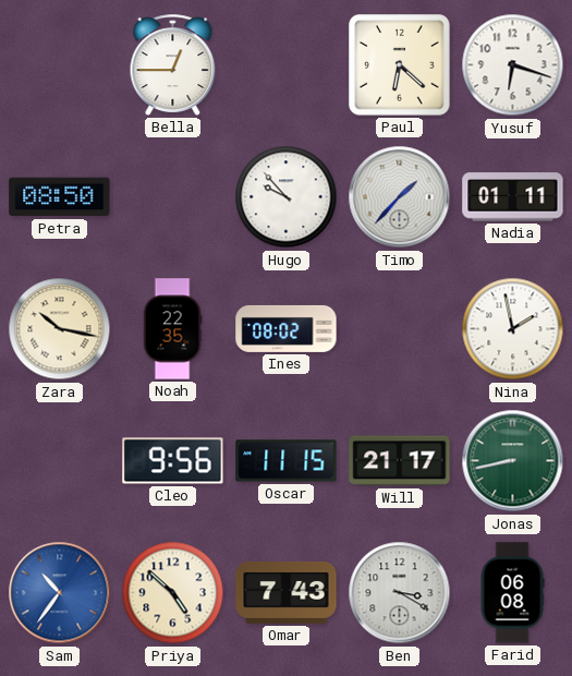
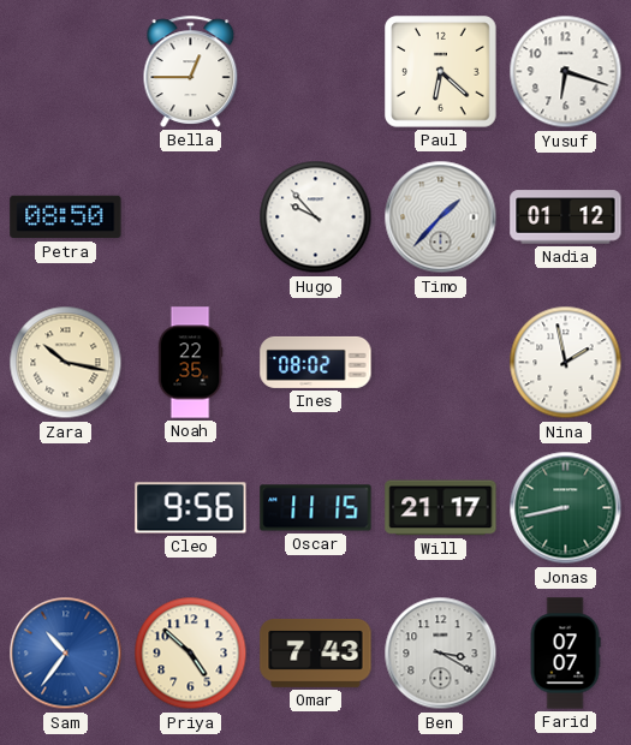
Nadia: 01:11 -> 01:12
Farid: 06:08 -> 07:07
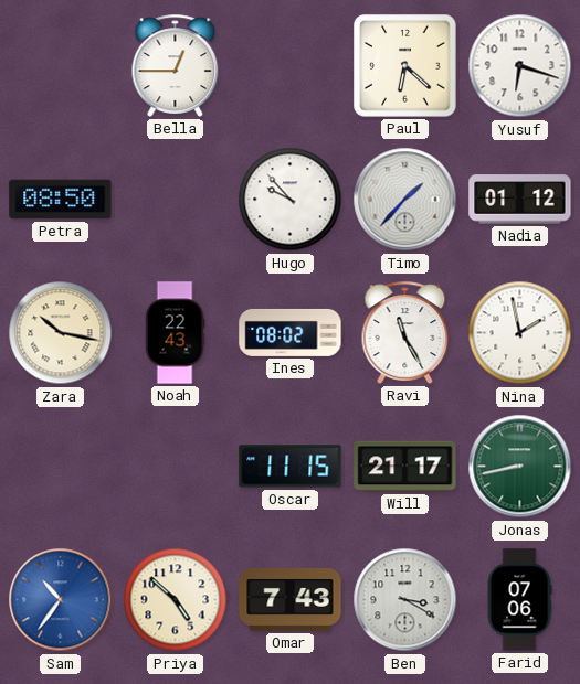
Noah: 22:35 -> 22:43
Ravi: none -> 11:25
Cleo: 9:56 -> none
Farid: 07:07 -> 07:06
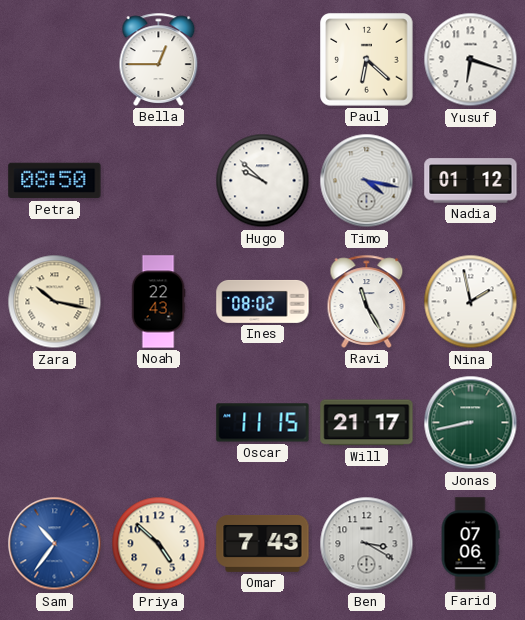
Hugo: 9:53 -> 9:52
Timo: 1:37 -> 4:17
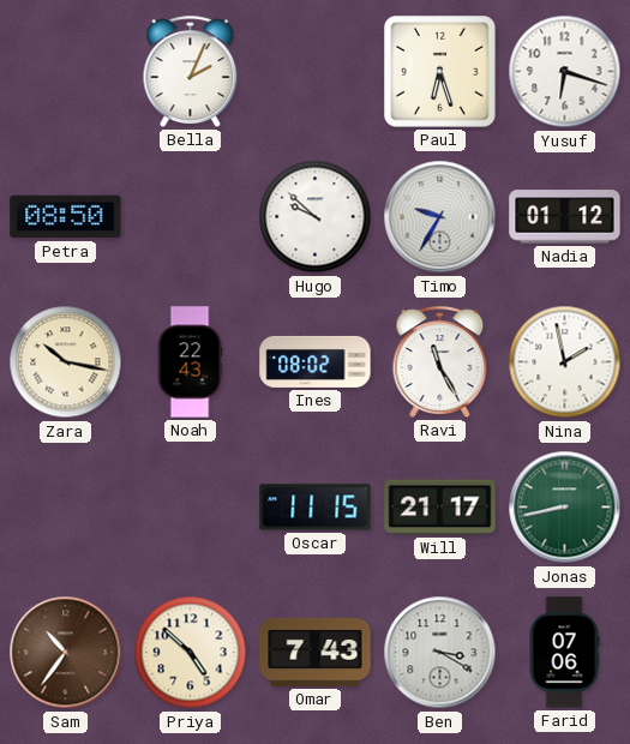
Bella: 12:45 -> 2:04
Paul: 6:22 -> 6:27
Timo: 4:17 -> 9:35
Sam dial: blue -> brown
